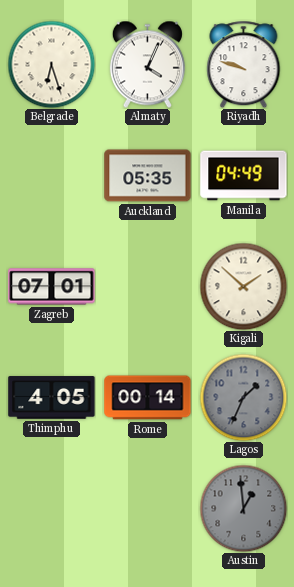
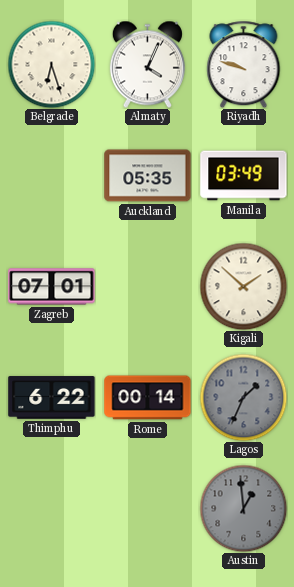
Manila: 04:49 -> 03:49
Thimphu: 4:05 -> 6:22
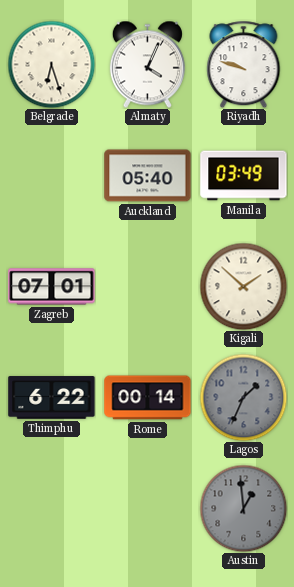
Auckland: 05:35 -> 05:40
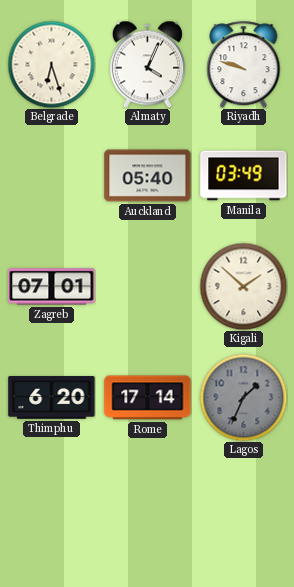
Thimphu: 6:22 -> 6:20
Rome: 00:14 -> 17:14
Austin: 12:59 -> none
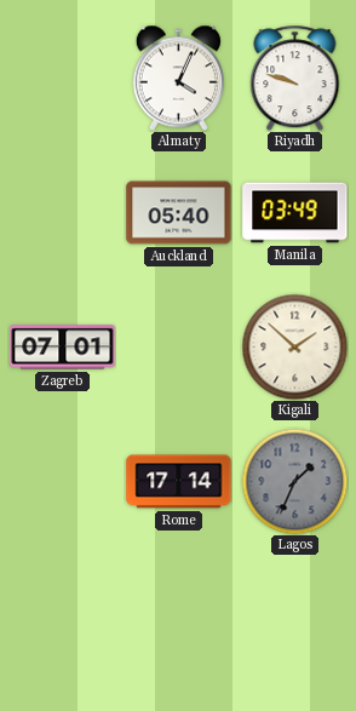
Belgrade: 6:27 -> none
Thimphu: 6:20 -> none
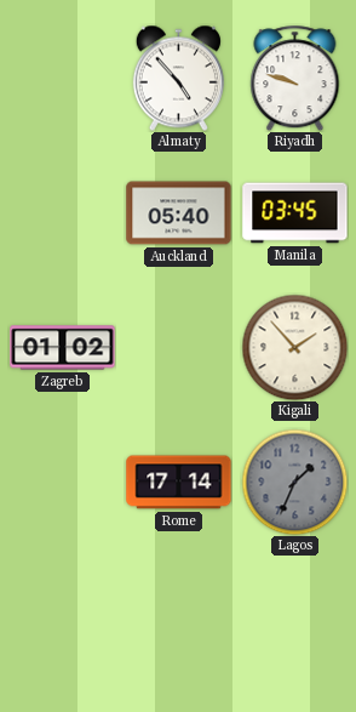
Almaty: 4:04 -> 4:53
Manila: 03:49 -> 03:45
Zagreb: 07:01 -> 01:02
Kigali: 1:52 -> 1:53
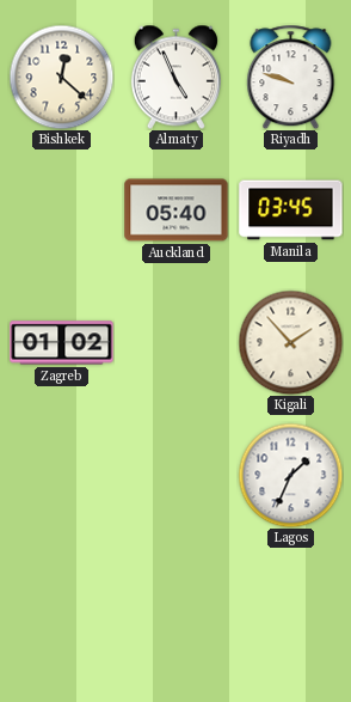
Bishkek: none -> 12:22
Almaty: 4:53 -> 4:56
Rome: 17:14 -> none
Lagos dial: grey -> white
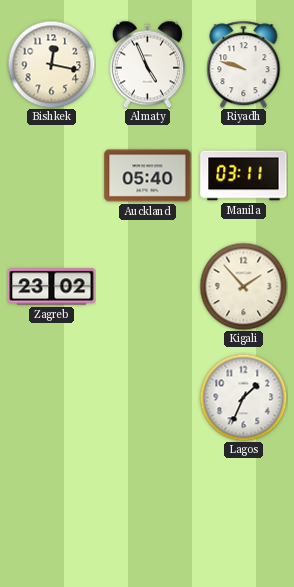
Bishkek: 12:22 -> 12:17
Manila: 03:45 -> 03:11
Zagreb: 01:02 -> 23:02
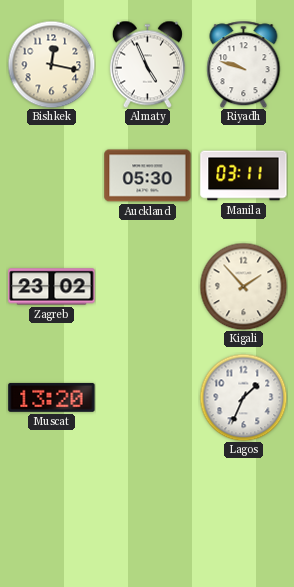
Auckland: 05:40 -> 05:30
Muscat: none -> 13:20
